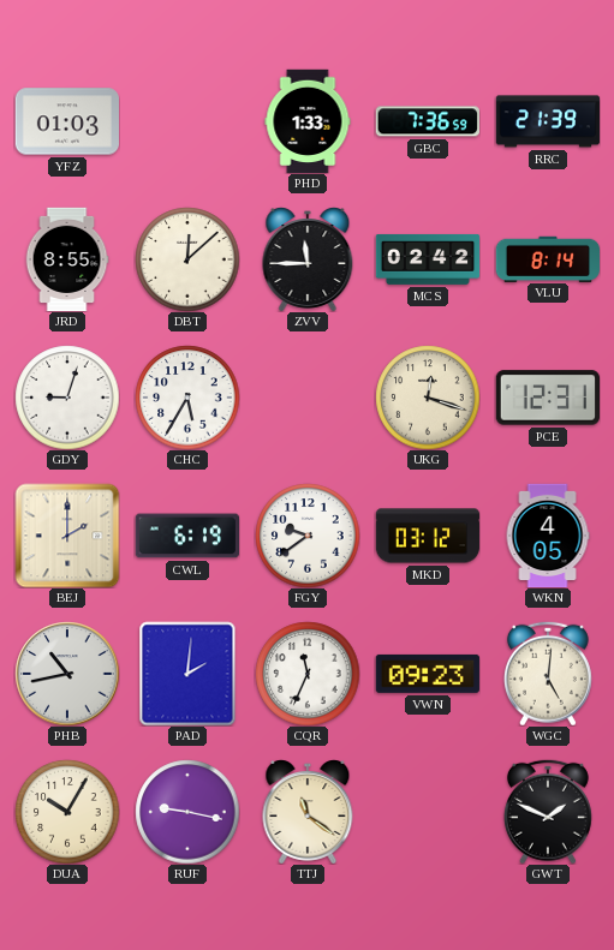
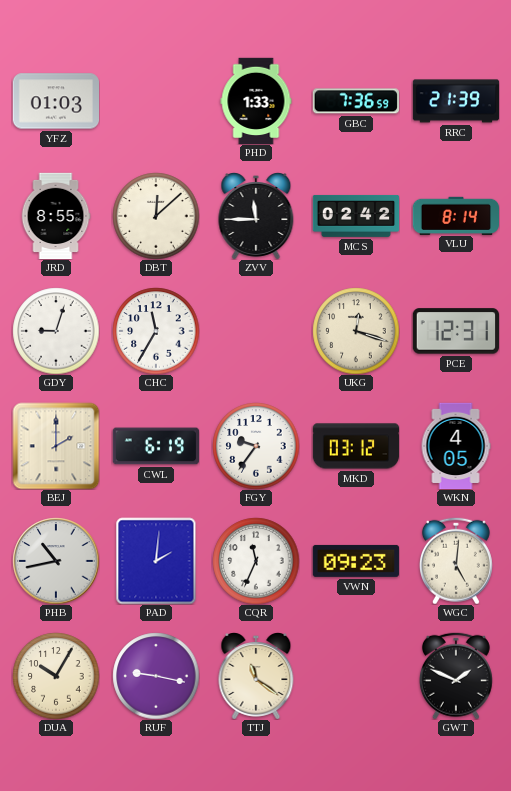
CHC: 5:35 -> 11:35
FGY: 9:39 -> 9:36
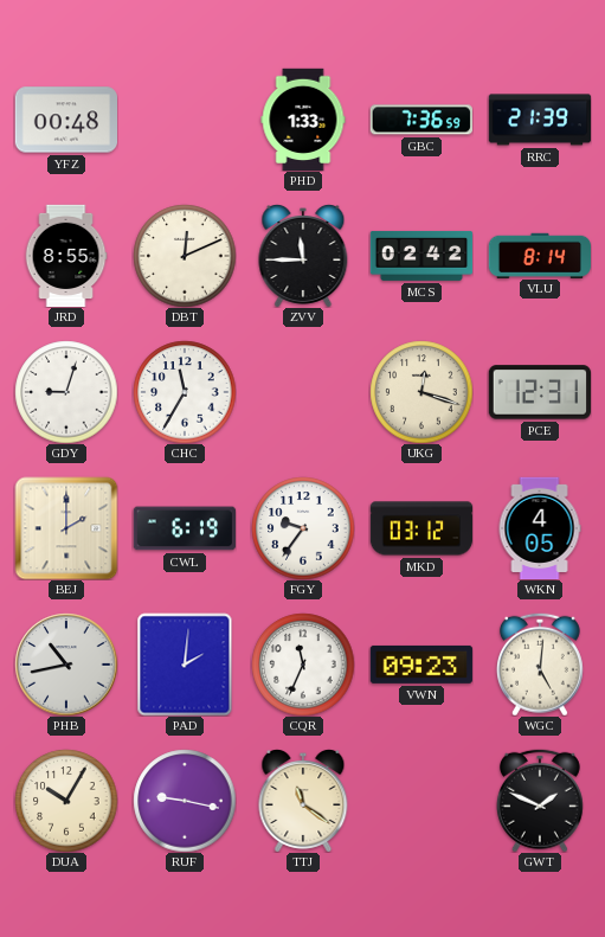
YFZ: 01:03 -> 00:48
DBT: 12:08 -> 12:11
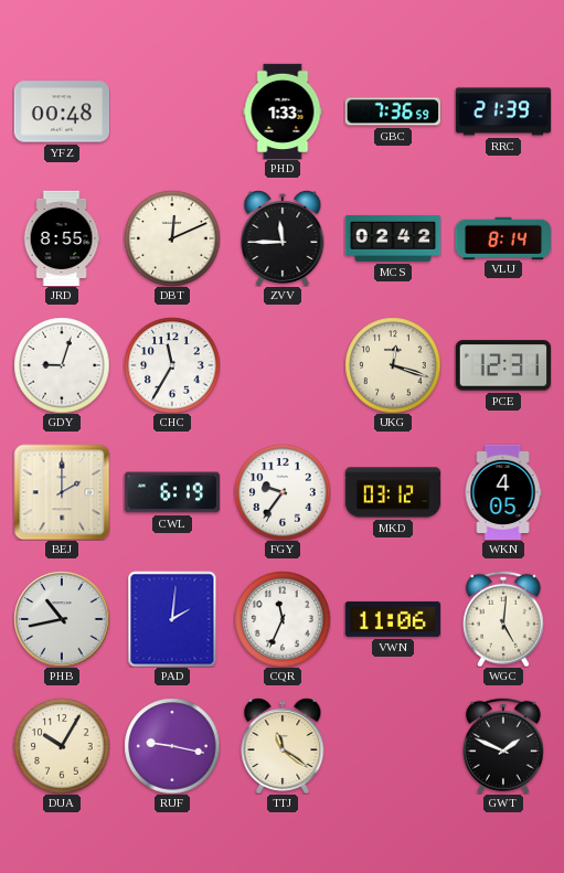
VWN: 09:23 -> 11:06
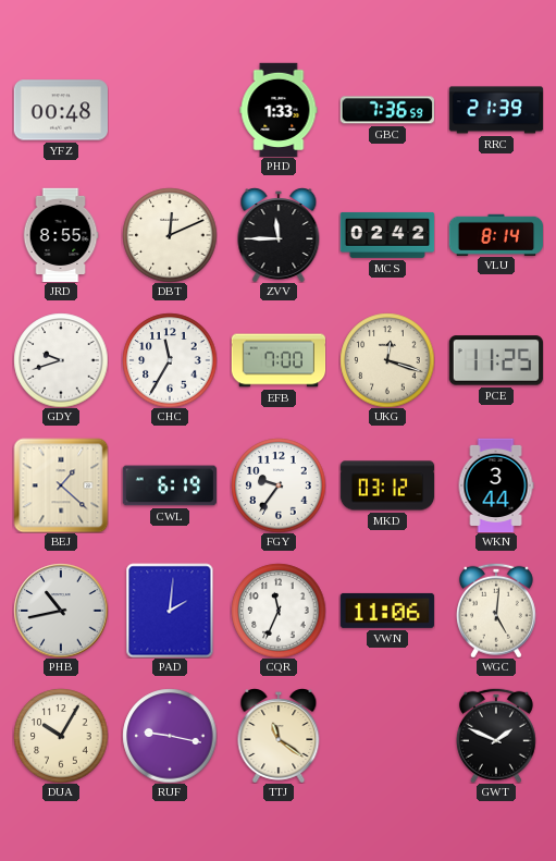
GDY: 9:03 -> 9:42
EFB: none -> 7:00
PCE: 12:31 -> 11:25
BEJ: 2:00 -> 1:22
WKN: 4:05 -> 3:44
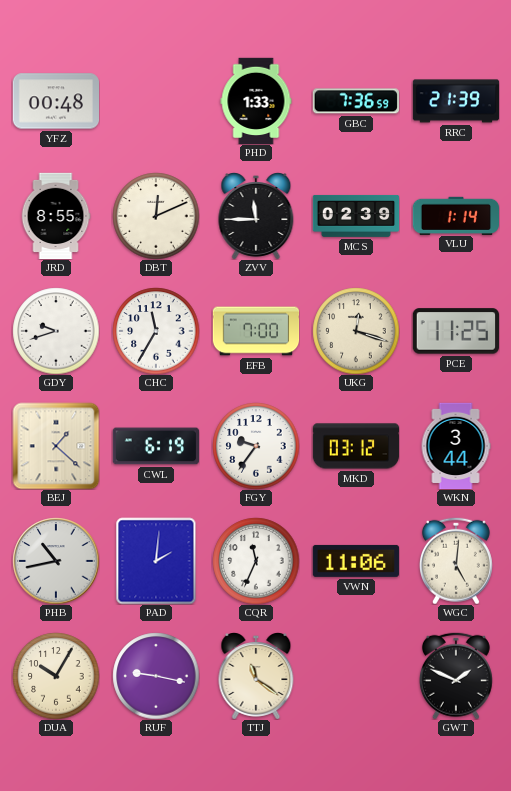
MCS: 02:42 -> 02:39
VLU: 8:14 -> 1:14
